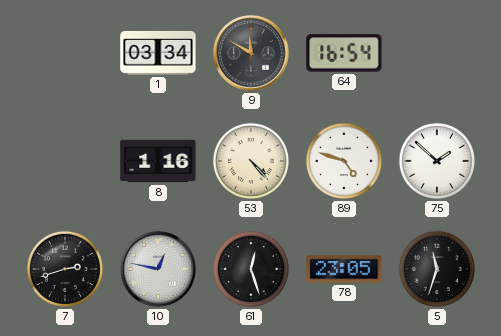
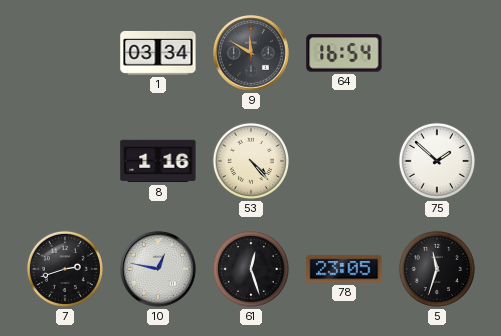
89: 4:48 -> none
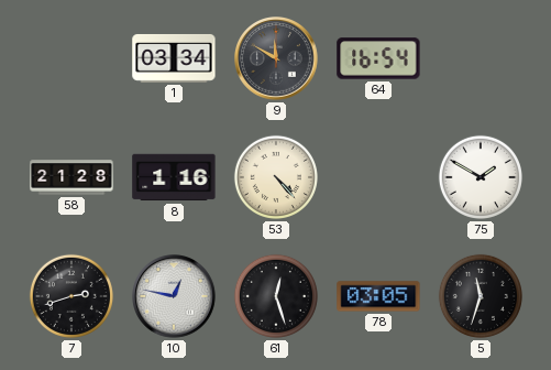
58: none -> 21:28
75: 1:52 -> 1:50
78: 23:05 -> 03:05
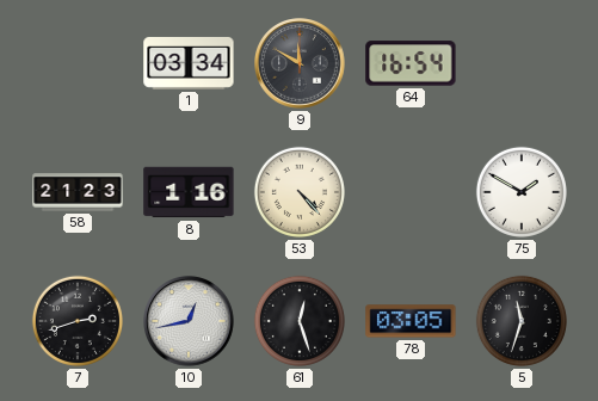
58: 21:28 -> 21:23
10: 12:47 -> 12:43
